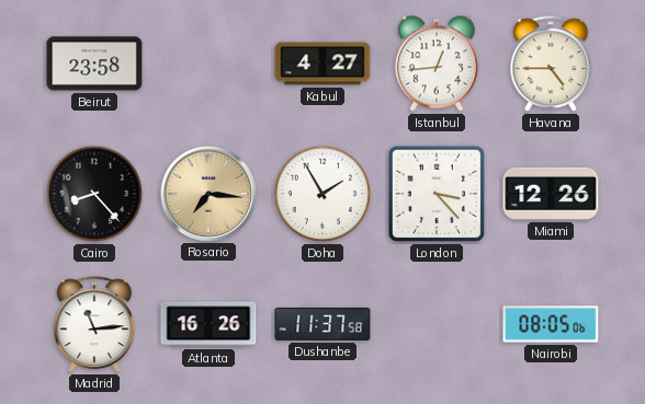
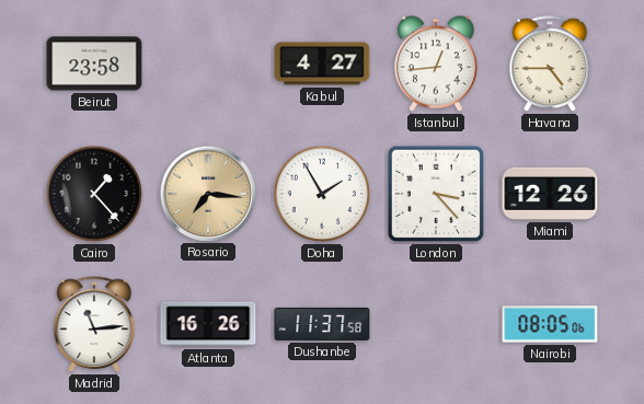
Cairo: 8:23 -> 1:23
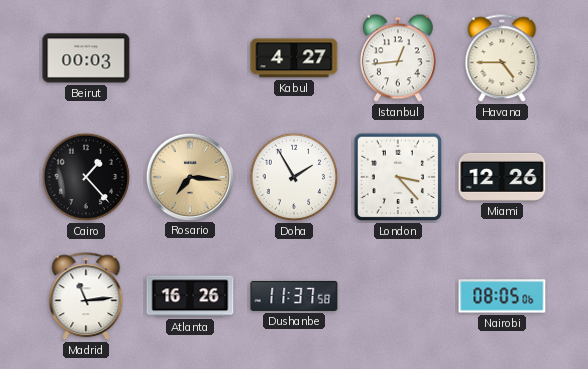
Beirut: 23:58 -> 00:03
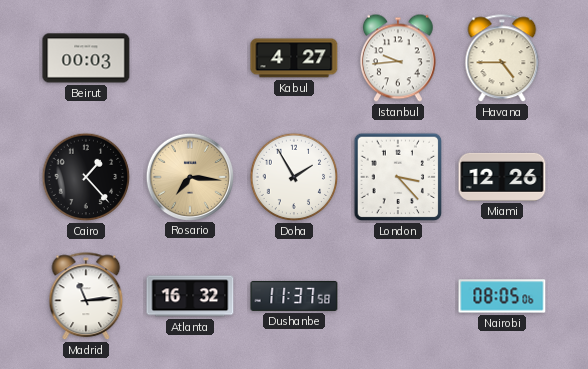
Istanbul: 12:44 -> 9:44
Atlanta: 16:26 -> 16:32
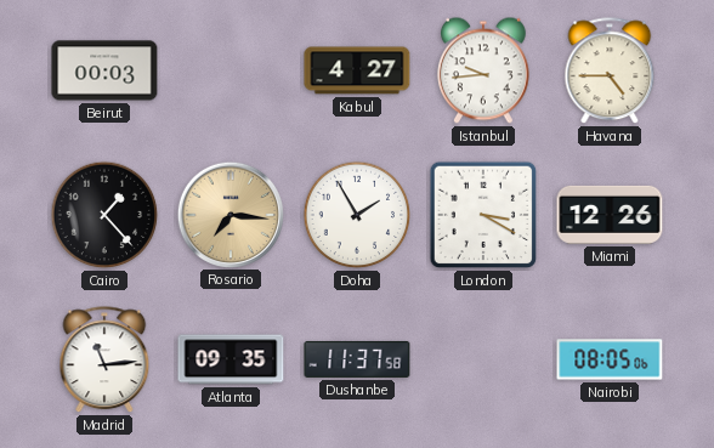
London: 3:23 -> 3:20
Atlanta: 16:32 -> 09:35
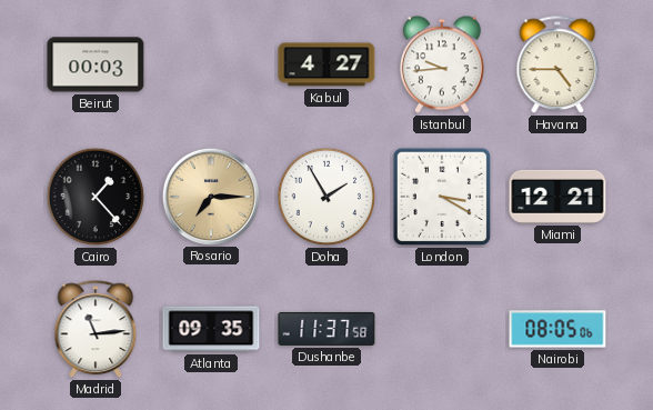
Rosario: 7:16 -> 7:15
Miami: 12:26 -> 12:21
